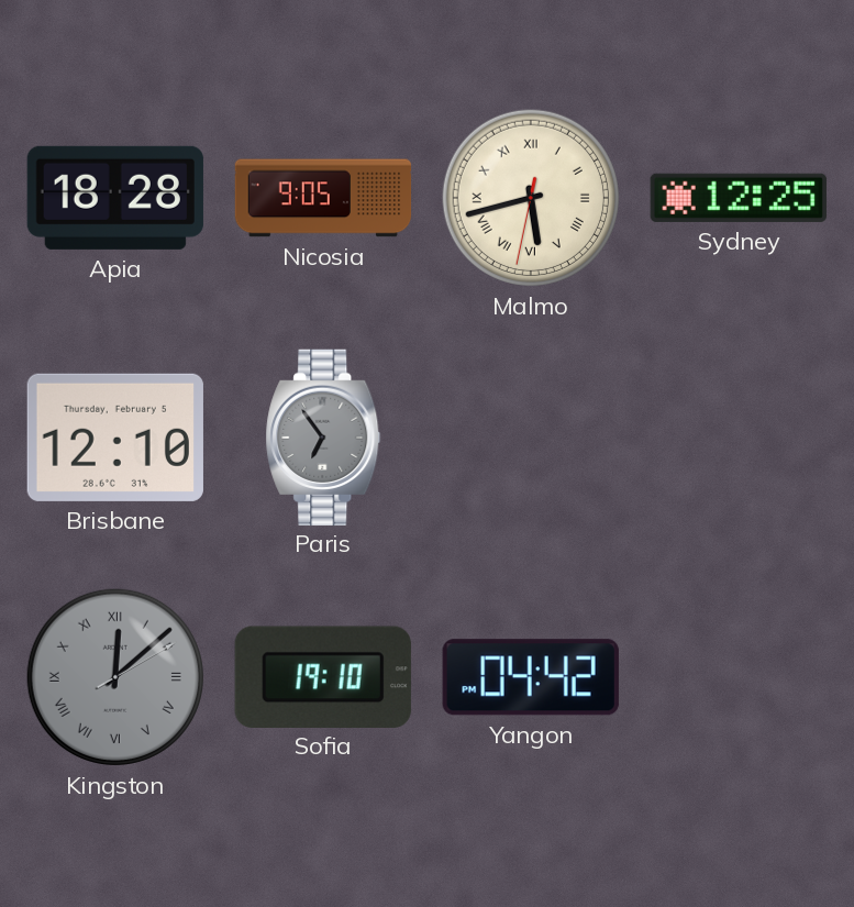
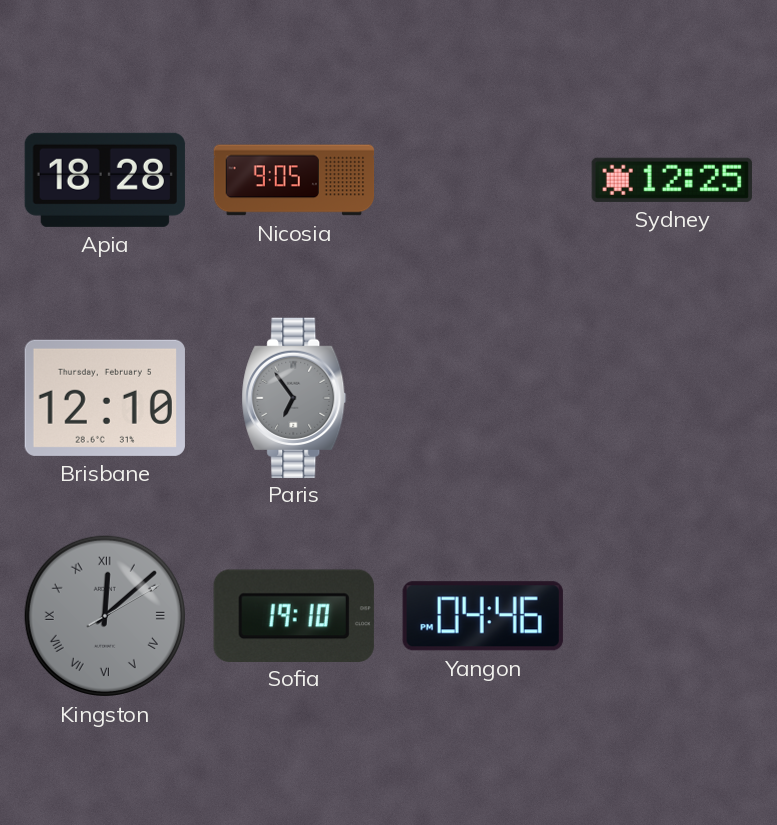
Malmo: 5:42 -> none
Yangon: 04:42 -> 04:46
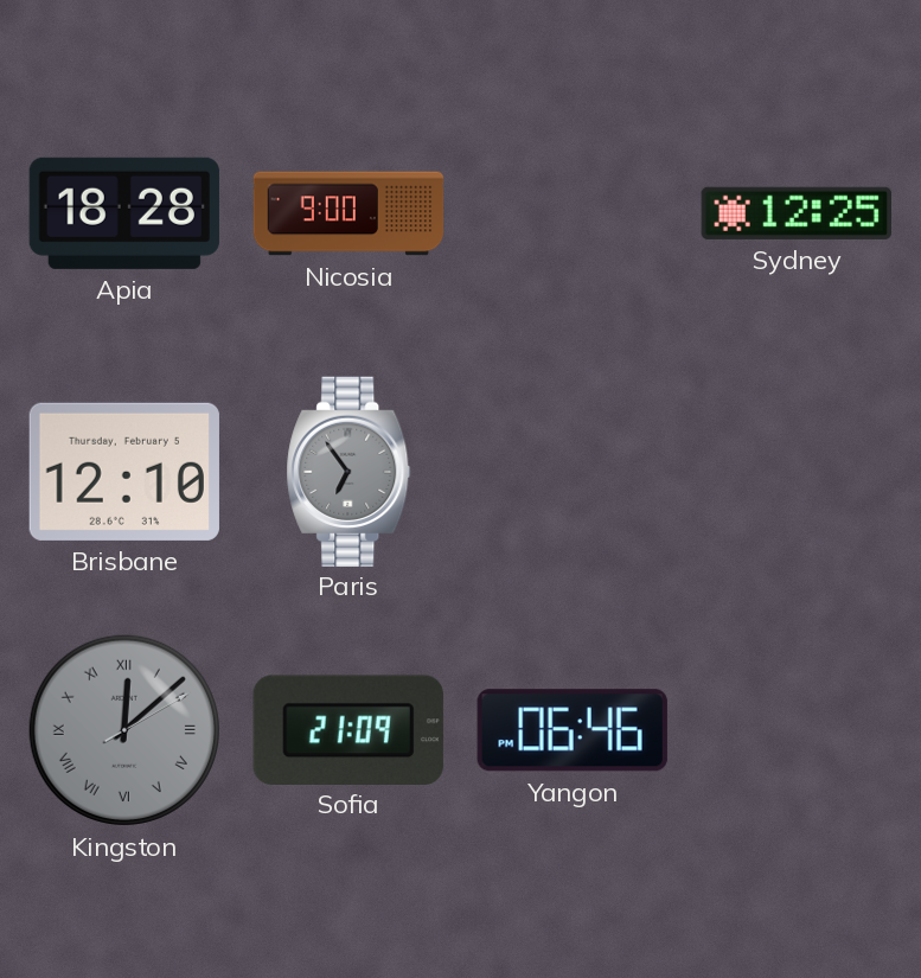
Nicosia: 9:05 -> 9:00
Sofia: 19:10 -> 21:09
Yangon: 04:46 -> 06:46
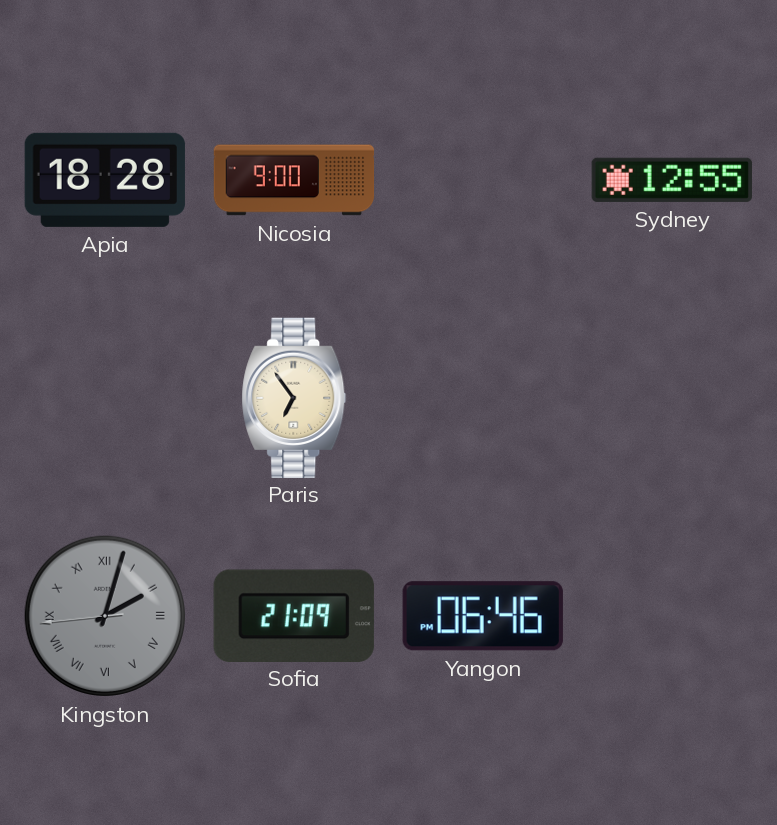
Sydney: 12:25 -> 12:55
Brisbane: 12:10 -> none
Paris dial: grey -> cream
Kingston: 12:08 -> 2:02
